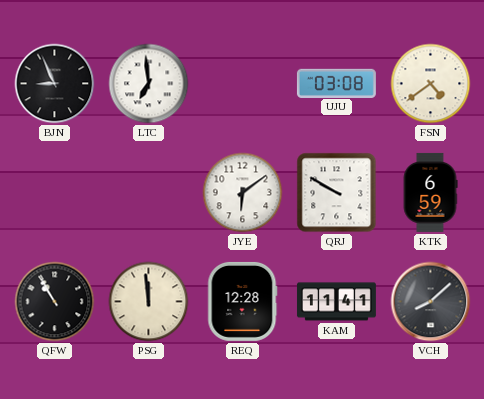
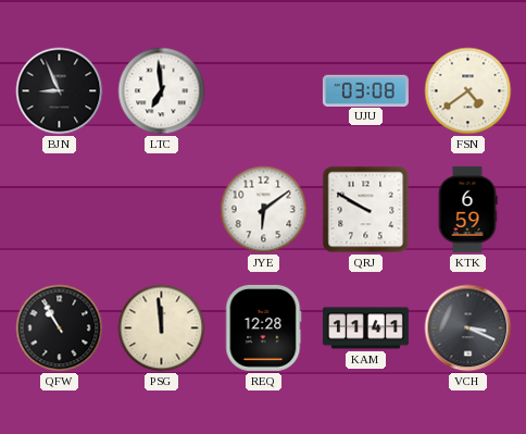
VCH: 8:08 -> 3:19
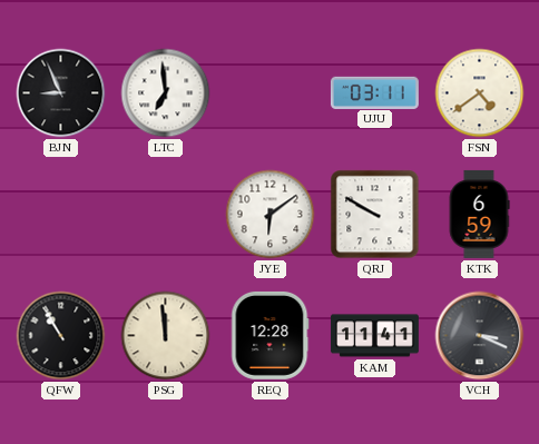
UJU: 03:08 -> 03:11
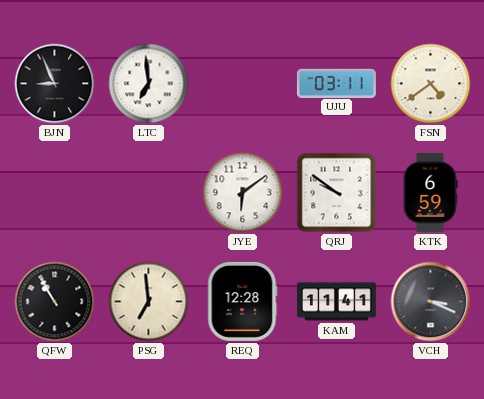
QRJ: 9:50 -> 9:51
PSG: 11:59 -> 6:59
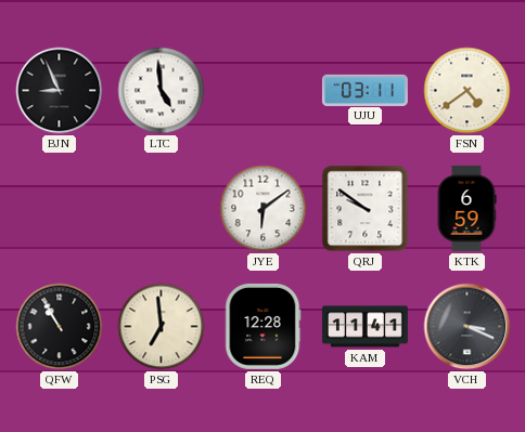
LTC: 6:59 -> 4:59
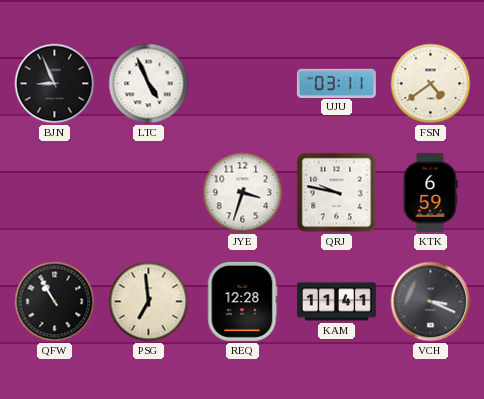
LTC: 4:59 -> 4:56
JYE: 6:09 -> 3:33
QRJ: 9:51 -> 9:47
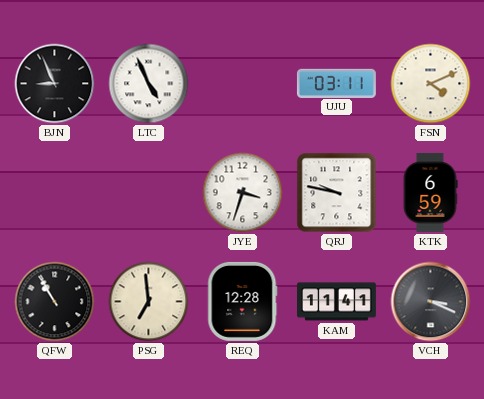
FSN: 4:39 -> 4:11
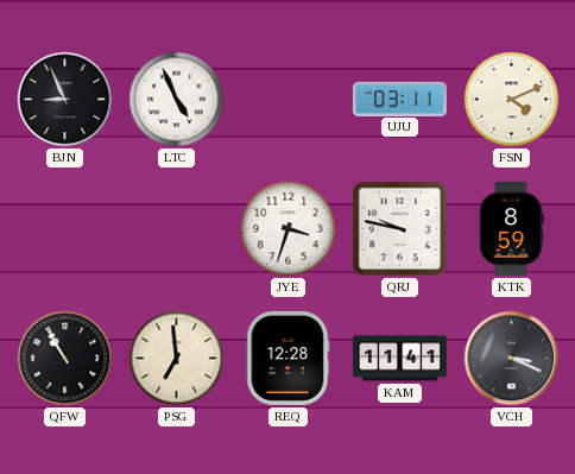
KTK: 6:59 -> 8:59
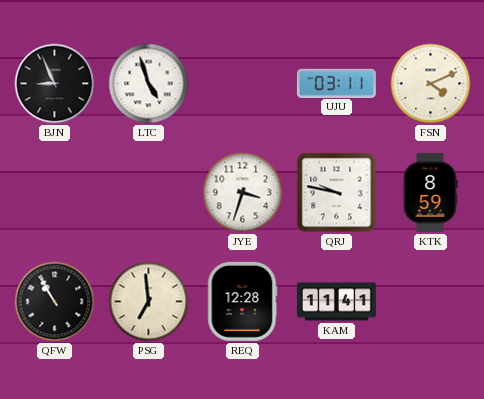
LTC: 4:56 -> 4:57
VCH: 3:19 -> none
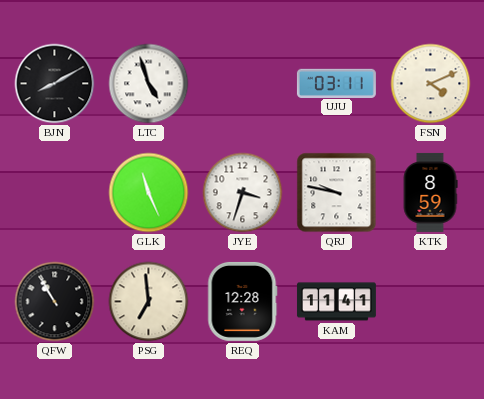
BJN: 8:56 -> 8:10
GLK: none -> 11:26
